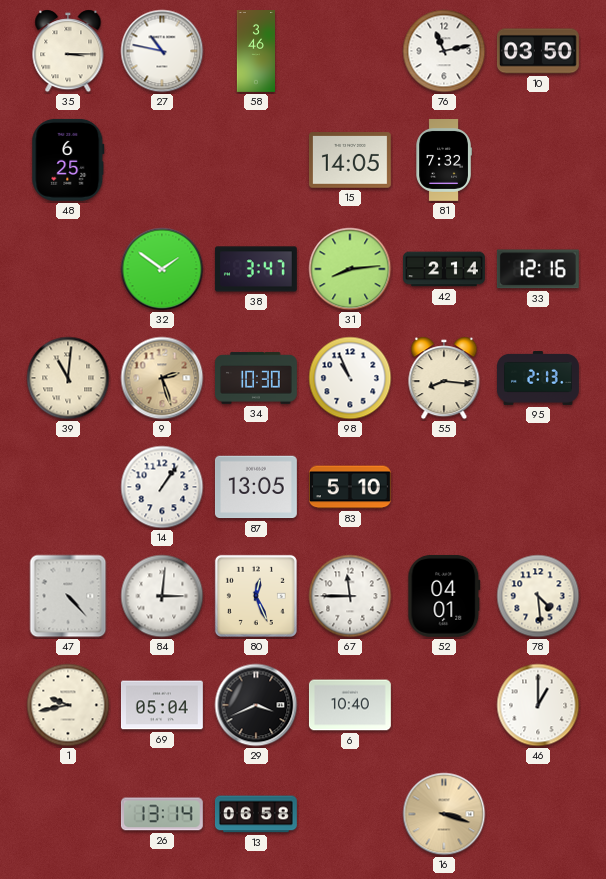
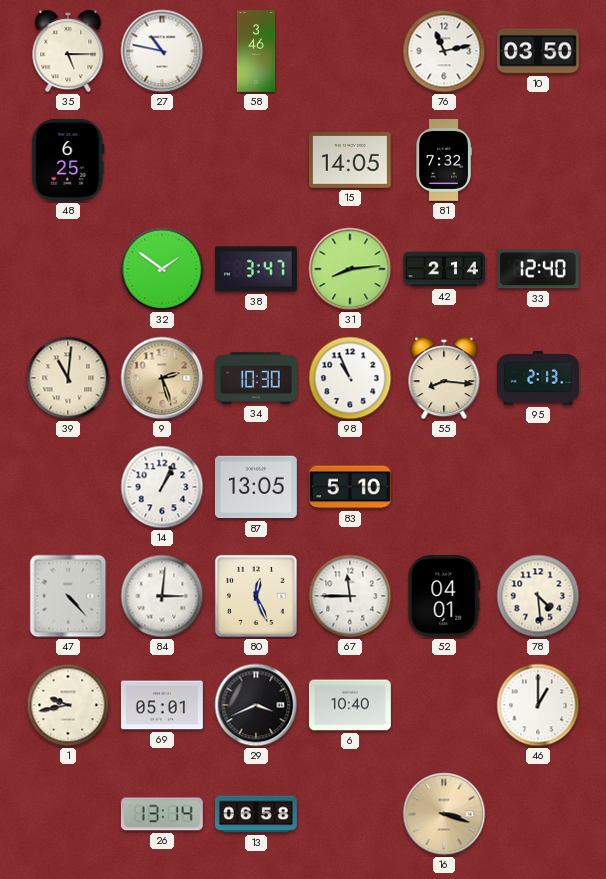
35: 3:15 -> 5:15
33: 12:16 -> 12:40
14: 1:06 -> 1:04
69: 05:04 -> 05:01
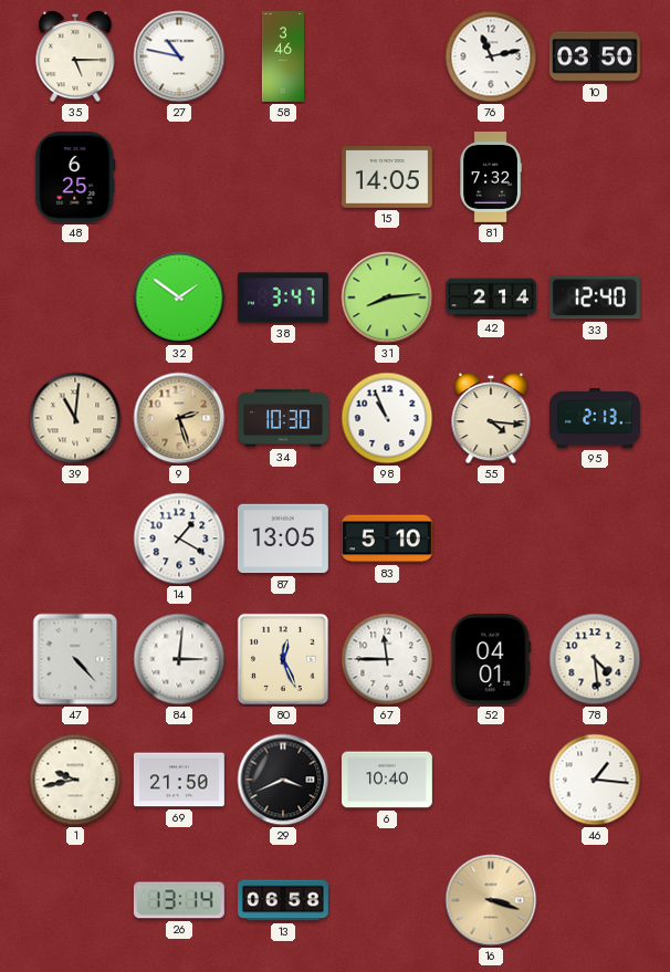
55: 8:16 -> 4:16
14: 1:04 -> 1:20
69: 05:01 -> 21:50
46: 1:00 -> 1:16
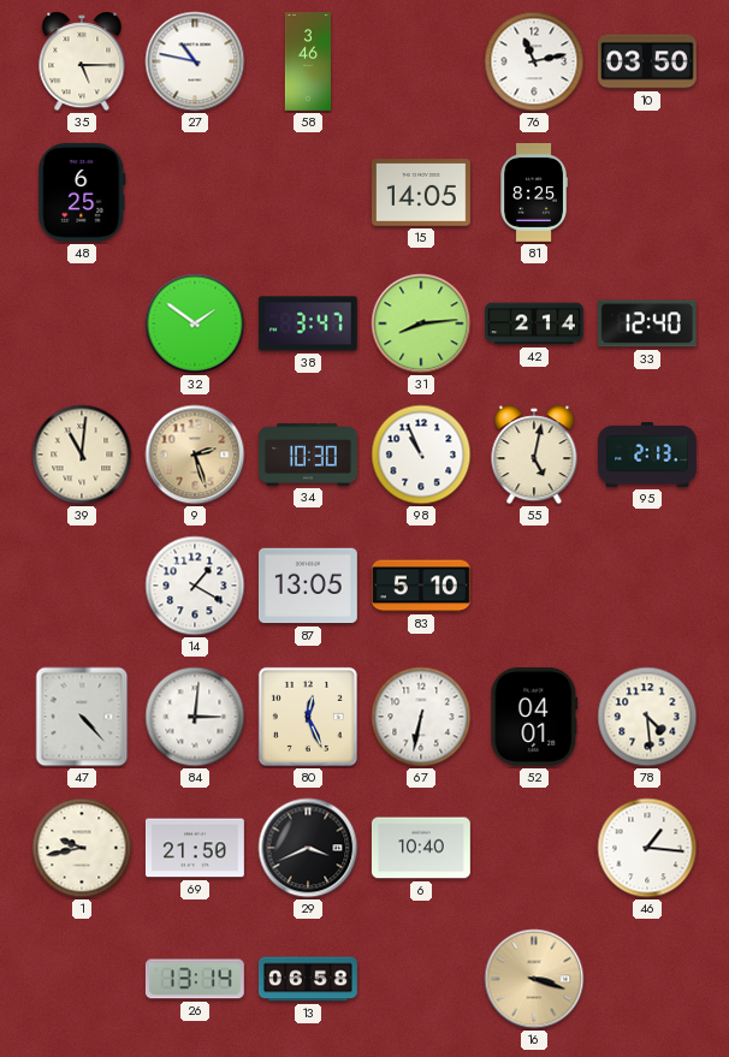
81: 7:32 -> 8:25
55: 4:16 -> 5:02
67: 11:45 -> 6:32
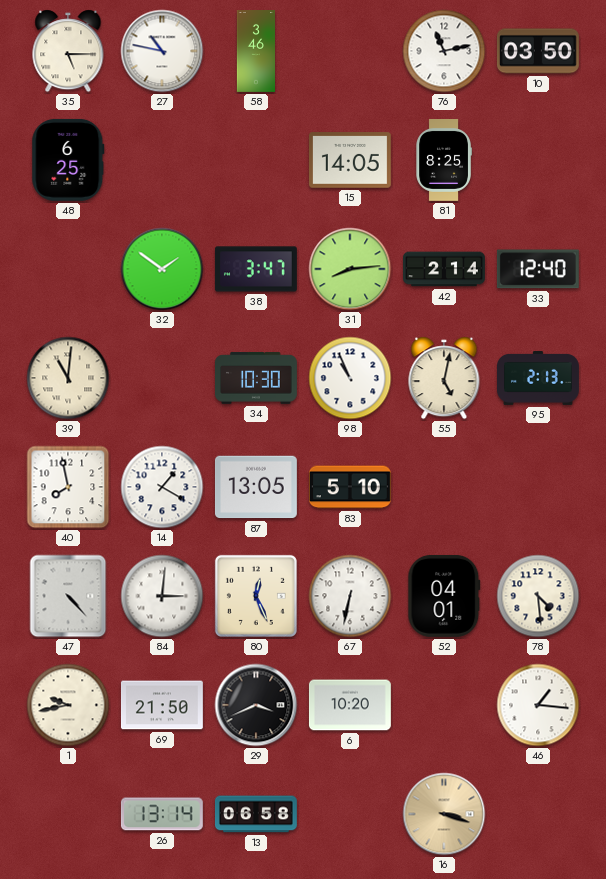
9: 2:27 -> none
40: none -> 7:58
6: 10:40 -> 10:20
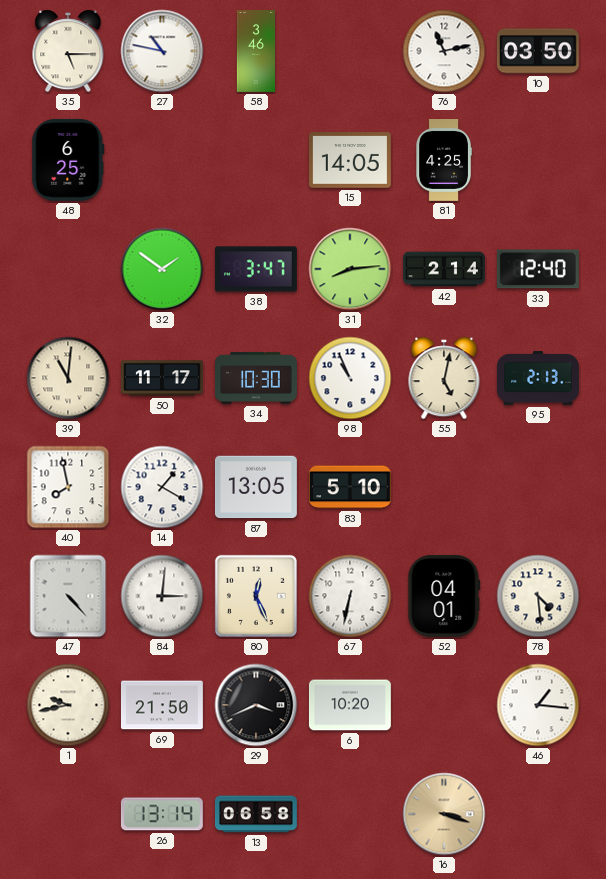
81: 8:25 -> 4:25
50: none -> 11:17
